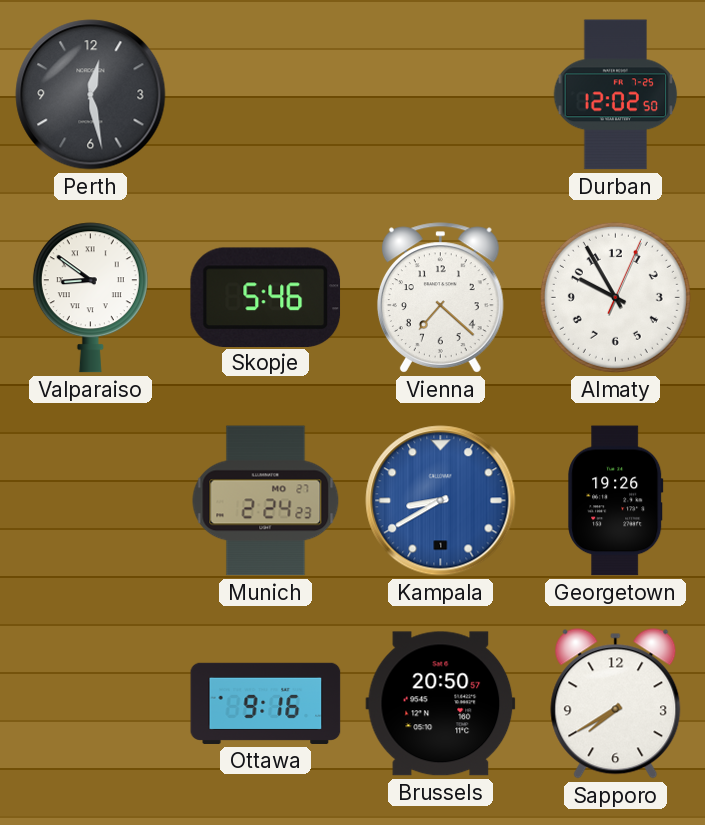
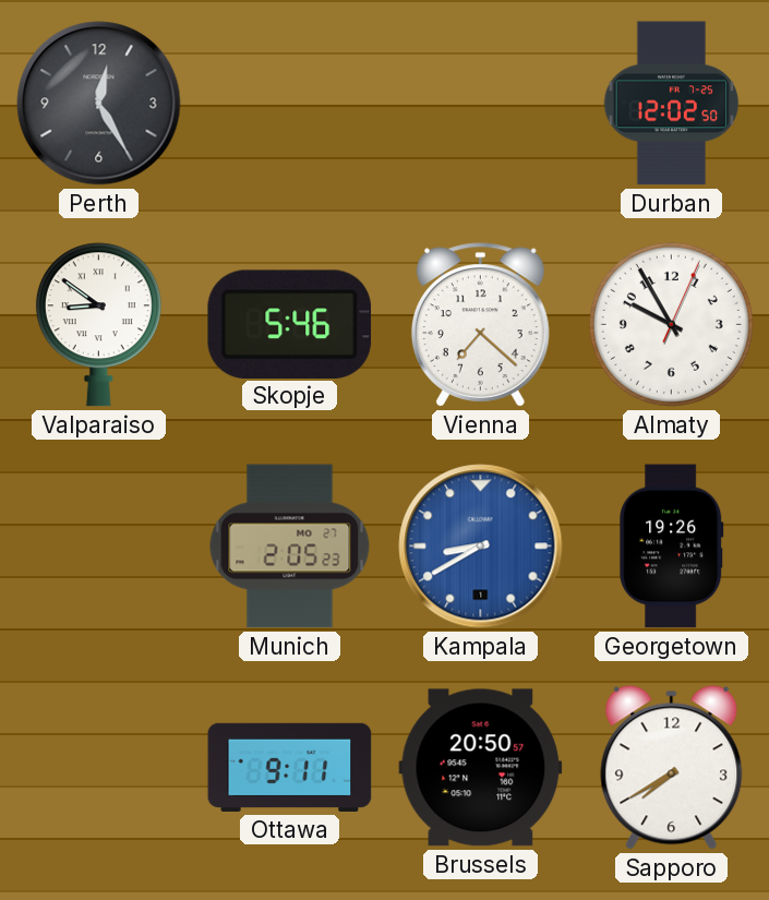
Perth: 12:28 -> 12:25
Munich: 2:24 -> 2:05
Ottawa: 9:16 -> 9:11
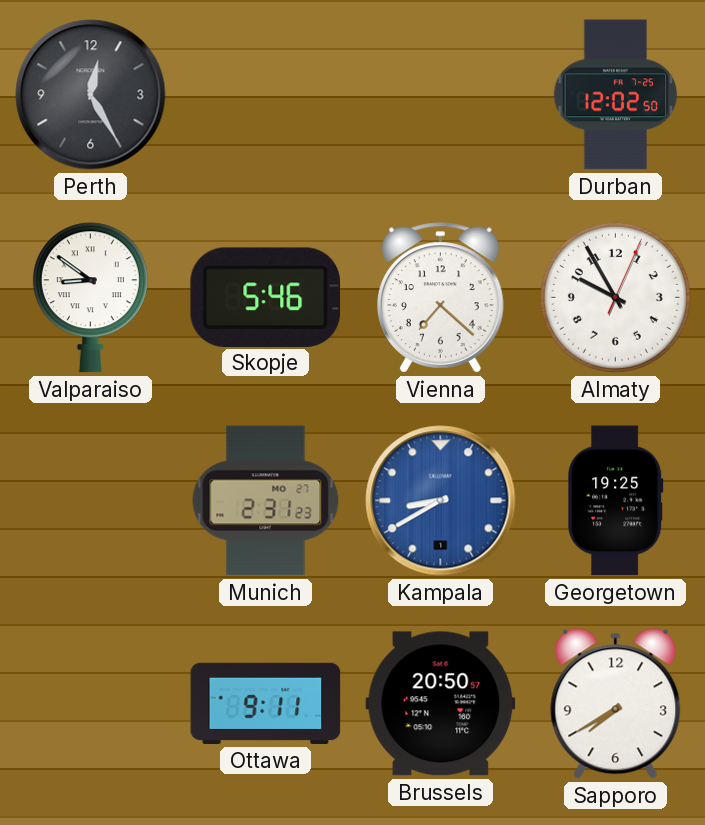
Munich: 2:05 -> 2:31
Georgetown: 19:26 -> 19:25
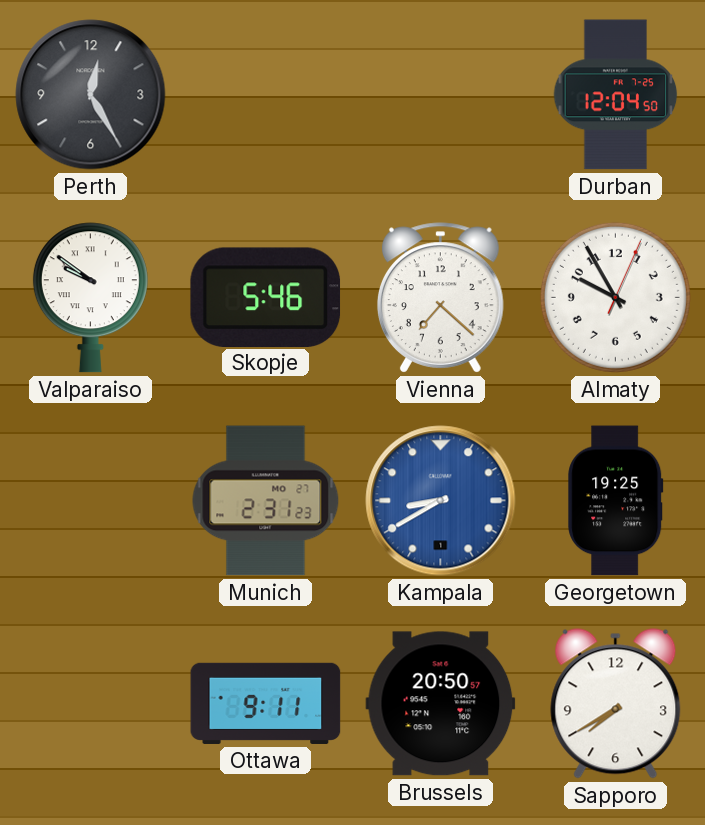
Durban: 12:02 -> 12:04
Valparaiso: 8:51 -> 9:51
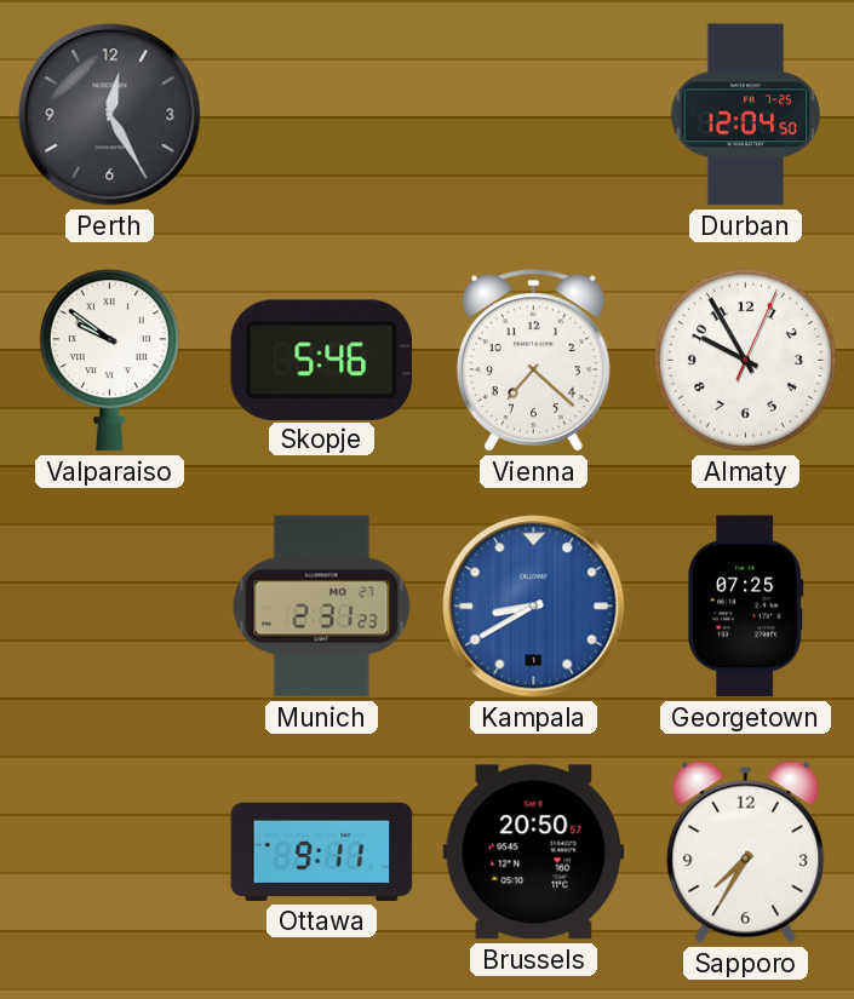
Georgetown: 19:25 -> 07:25
Sapporo: 7:40 -> 7:35
